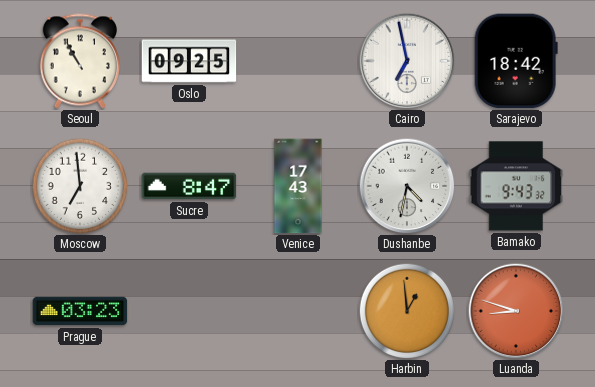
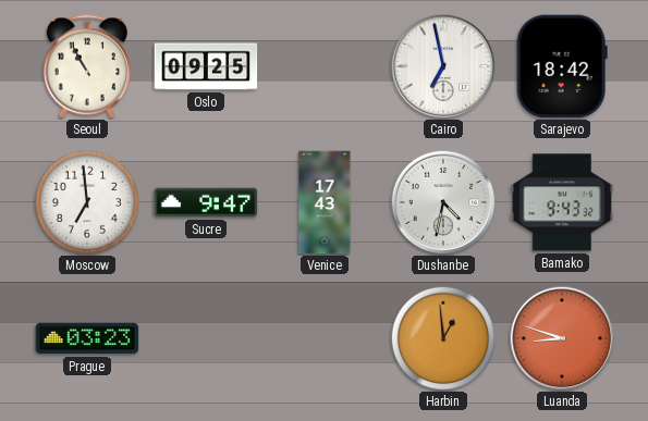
Sucre: 8:47 -> 9:47
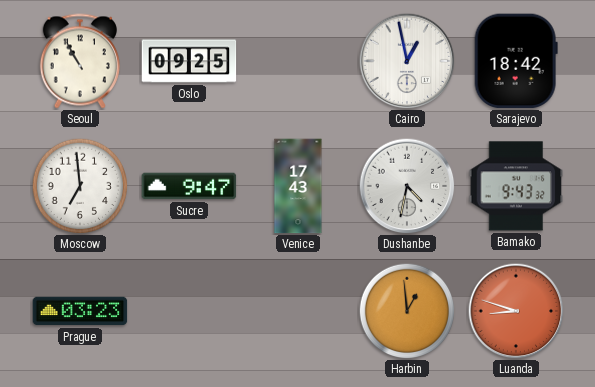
Cairo: 6:58 -> 12:58
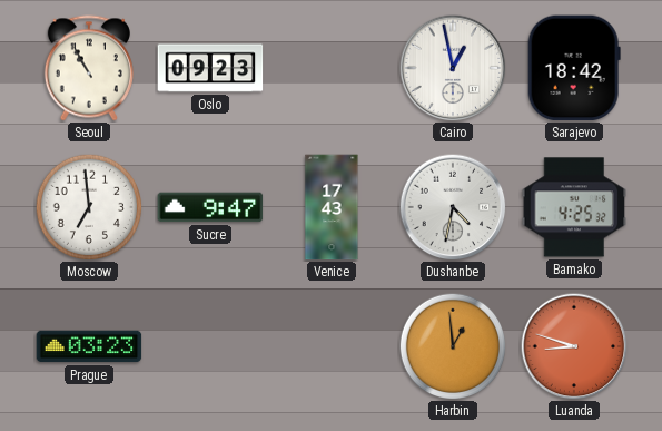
Oslo: 09:25 -> 09:23
Bamako: 9:43 -> 4:25
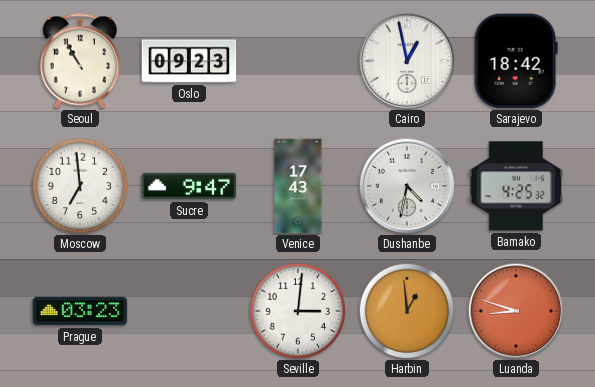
Seville: none -> 3:01
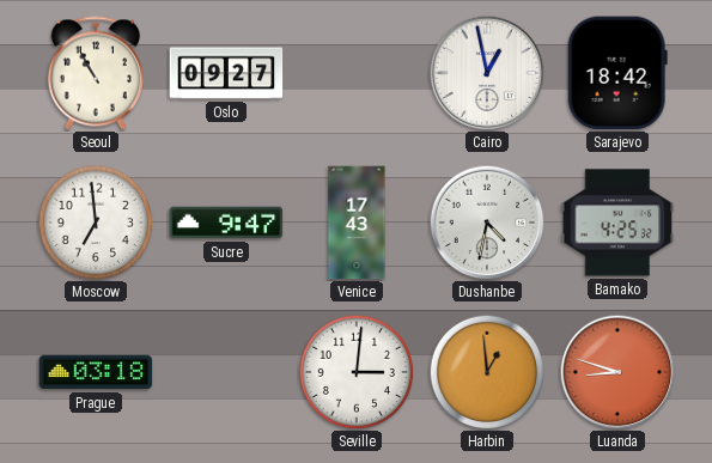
Oslo: 09:23 -> 09:27
Prague: 03:23 -> 03:18
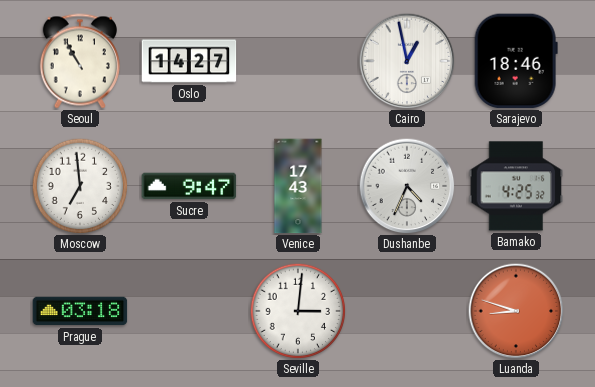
Oslo: 09:27 -> 14:27
Sarajevo: 18:42 -> 18:46
Dushanbe: 4:32 -> 4:34
Harbin: 12:59 -> none
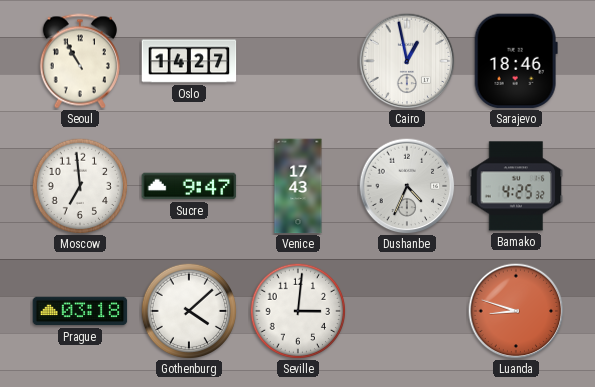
Gothenburg: none -> 4:08
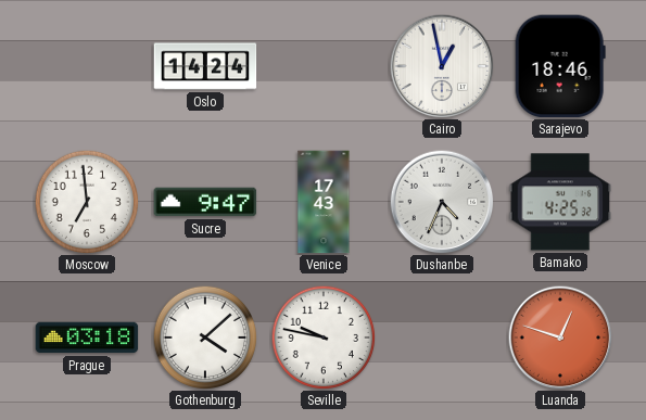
Seoul: 10:55 -> none
Oslo: 14:27 -> 14:24
Seville: 3:01 -> 9:47
Luanda: 8:48 -> 12:48
